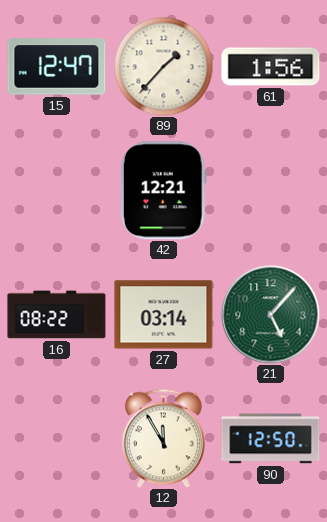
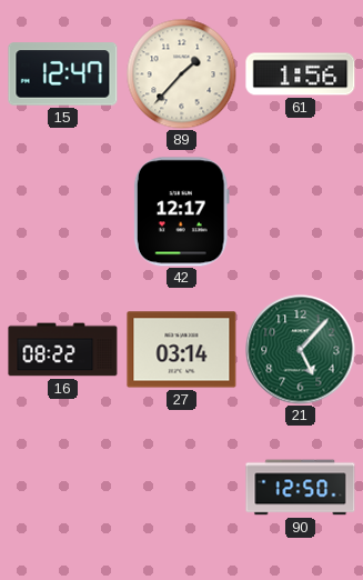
42: 12:21 -> 12:17
12: 11:55 -> none
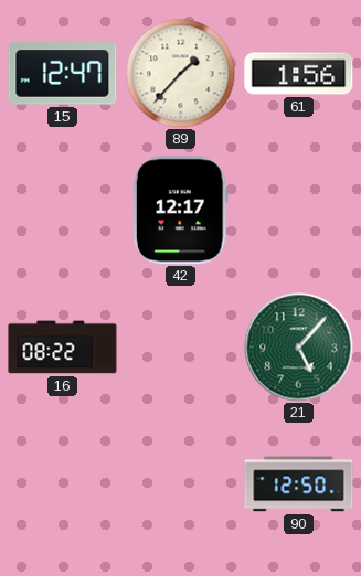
27: 03:14 -> none
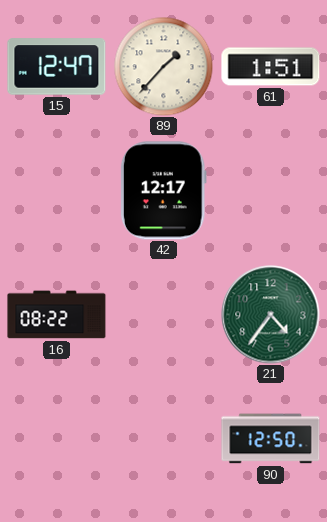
61: 1:56 -> 1:51
21: 5:07 -> 4:36
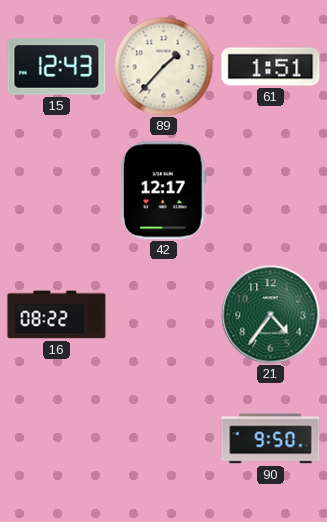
15: 12:47 -> 12:43
90: 12:50 -> 9:50
